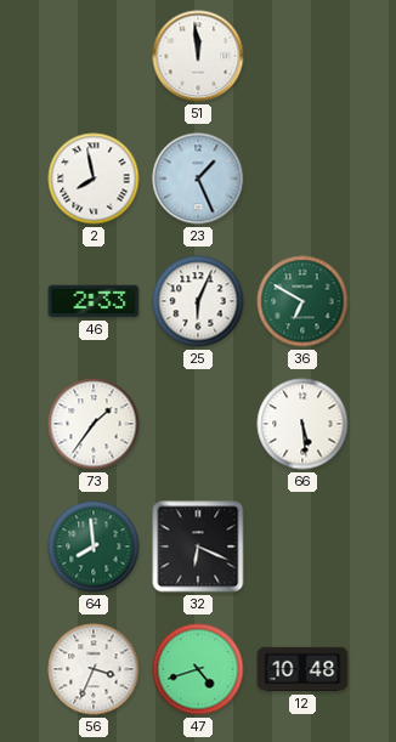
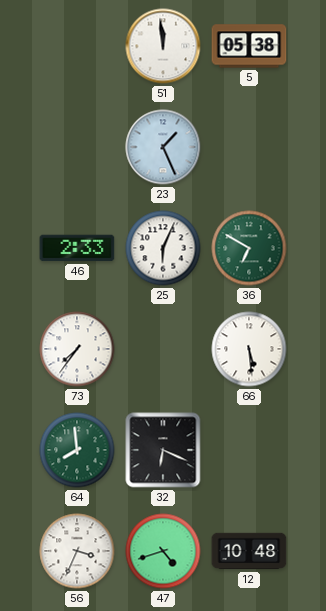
5: none -> 05:38
2: 7:58 -> none
73: 1:36 -> 7:36
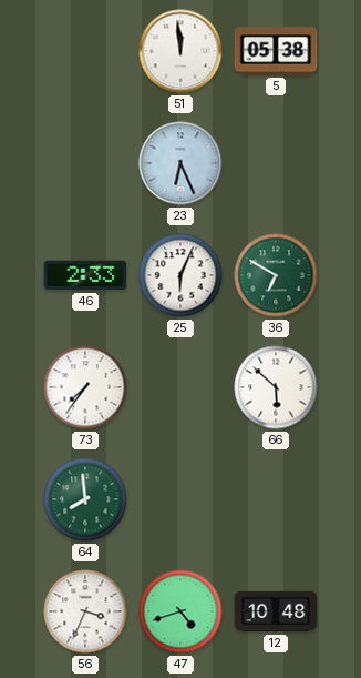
23: 1:26 -> 6:26
66: 5:29 -> 5:52
32: 6:19 -> none
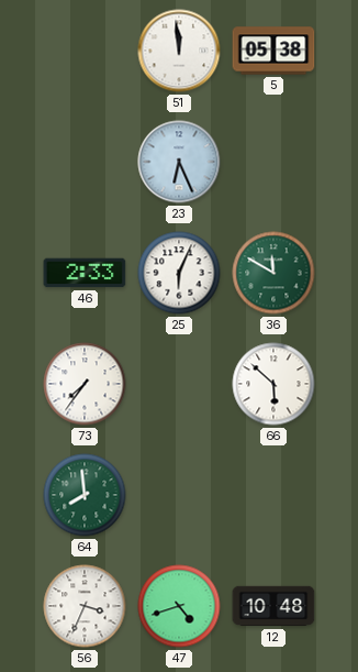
36: 6:50 -> 11:50
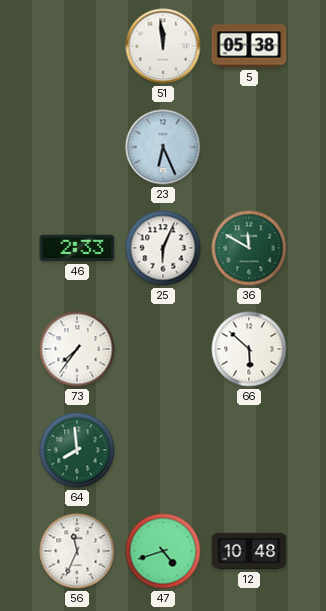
56: 3:34 -> 11:34
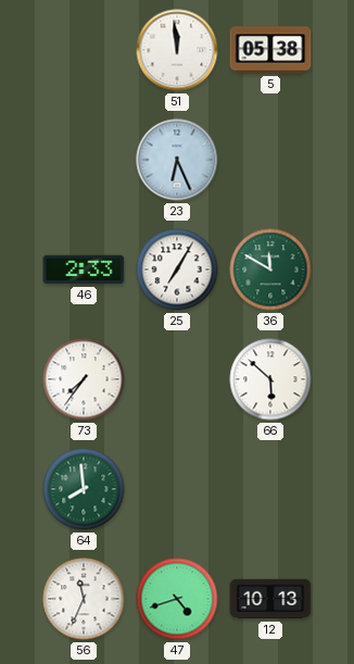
25: 6:04 -> 7:05
12: 10:48 -> 10:13
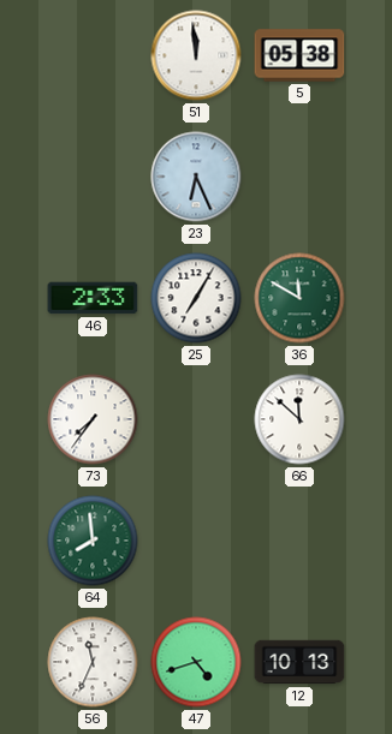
66: 5:52 -> 11:52
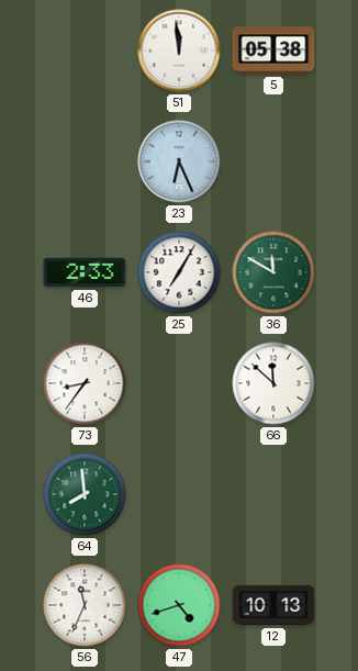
73: 7:36 -> 8:36
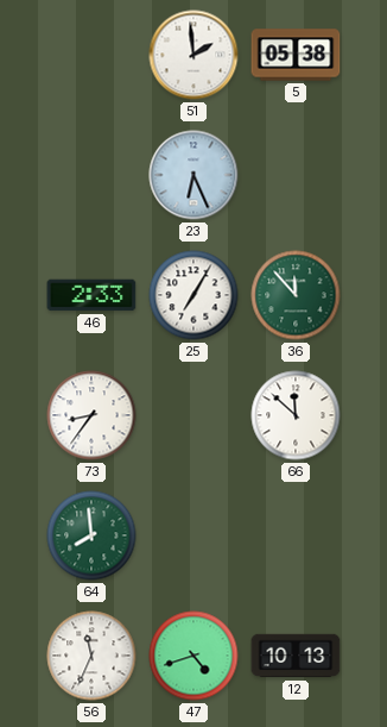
51: 11:59 -> 1:59
36: 11:50 -> 11:53
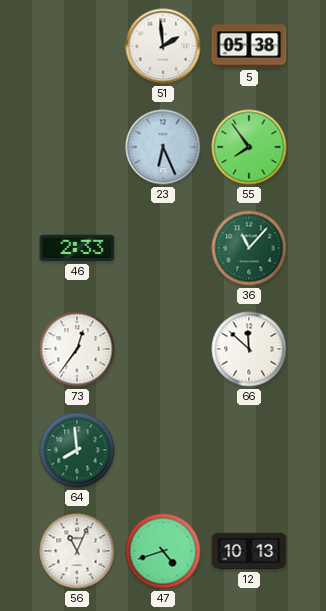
55: none -> 7:54
25: 7:05 -> none
36: 11:53 -> 11:07
73: 8:36 -> 12:36
56: 11:34 -> 11:04
